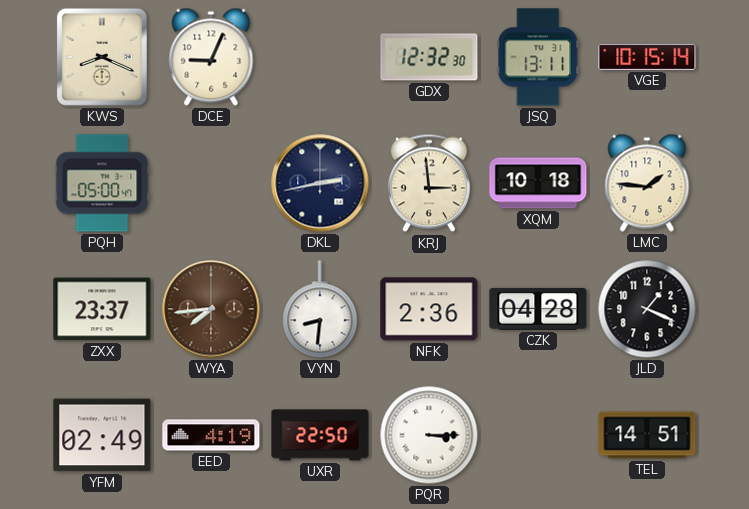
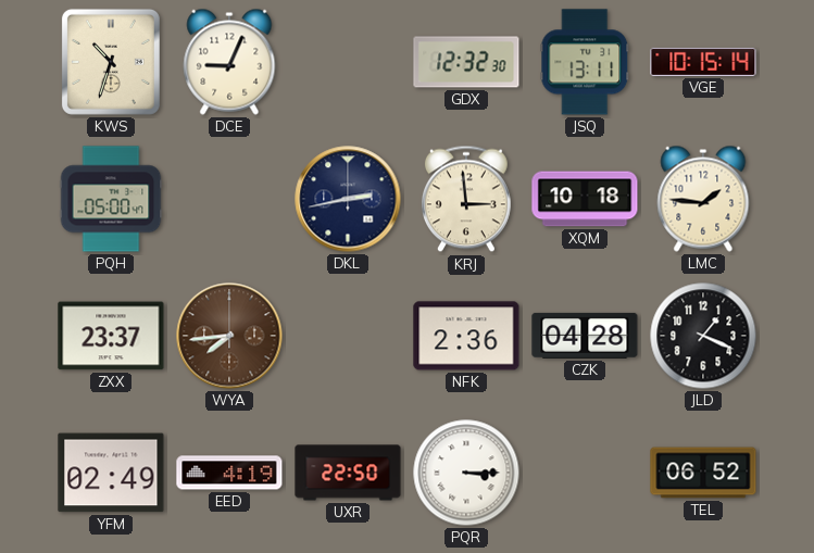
KWS: 8:19 -> 10:33
VYN: 8:31 -> none
TEL: 14:51 -> 06:52
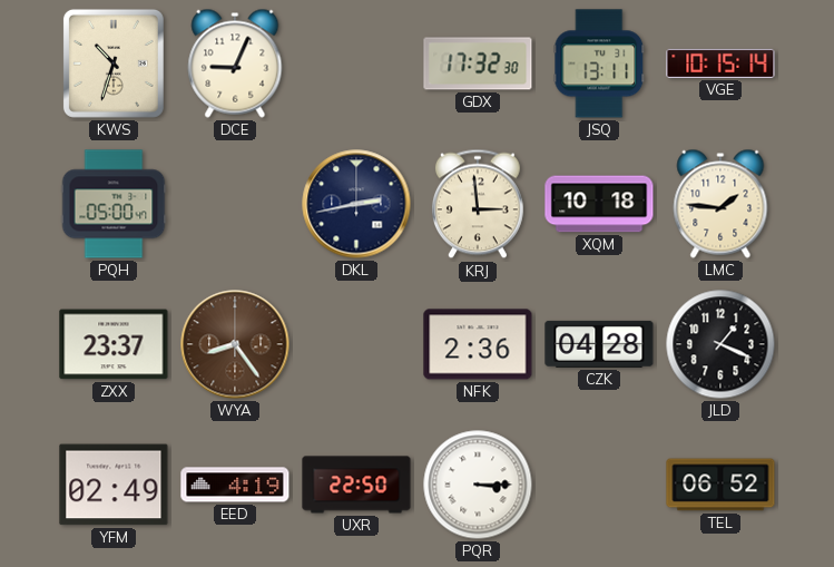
GDX: 12:32 -> 17:32
WYA: 7:44 -> 8:24
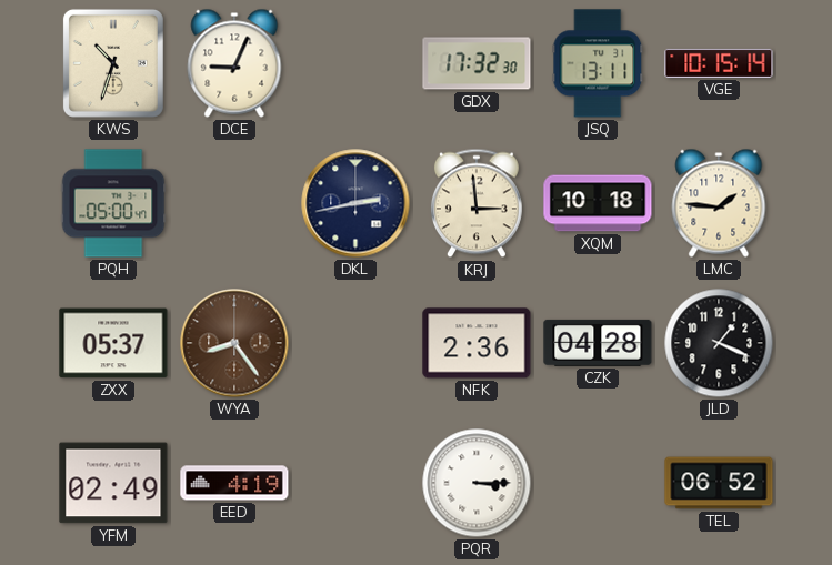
ZXX: 23:37 -> 05:37
UXR: 22:50 -> none
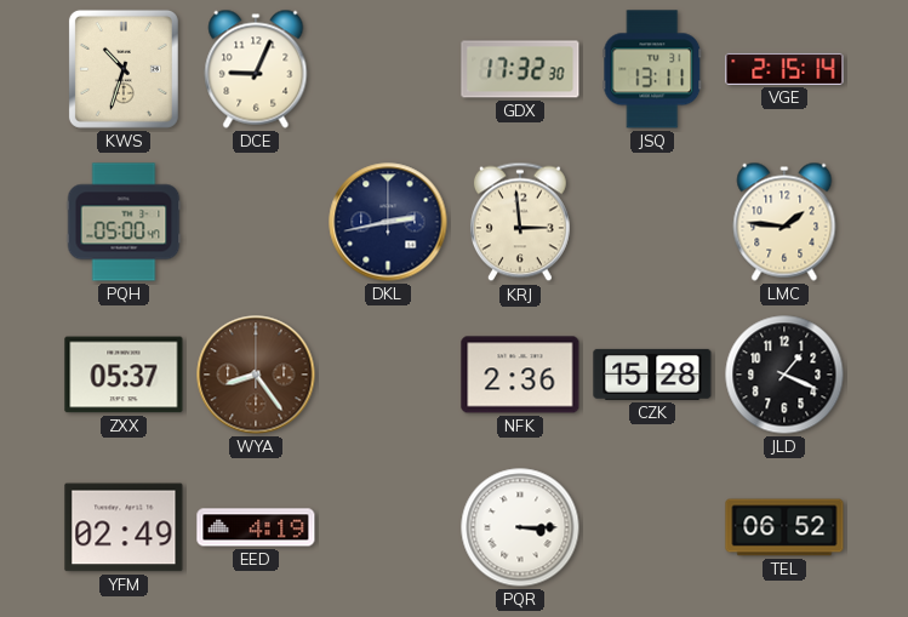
VGE: 10:15 -> 2:15
XQM: 10:18 -> none
CZK: 04:28 -> 15:28
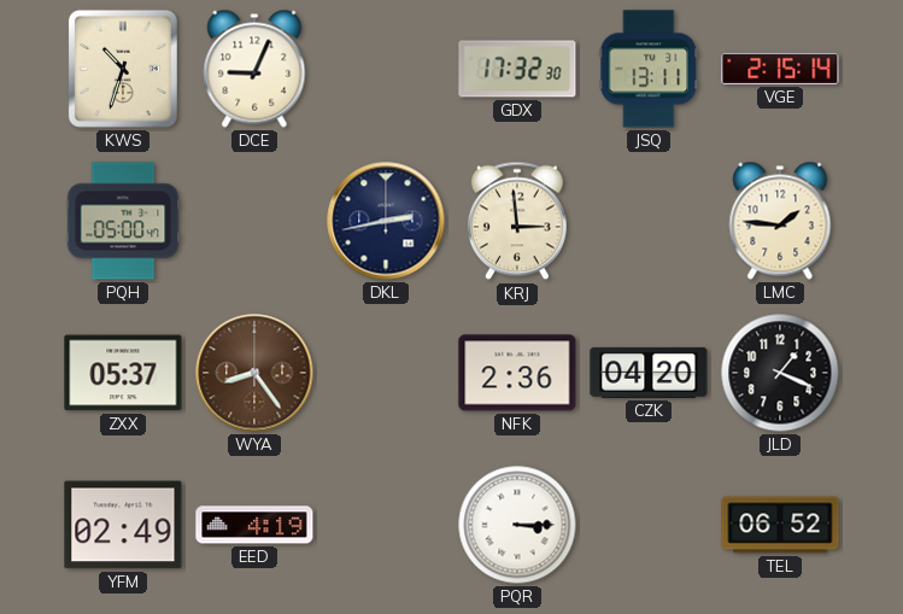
CZK: 15:28 -> 04:20
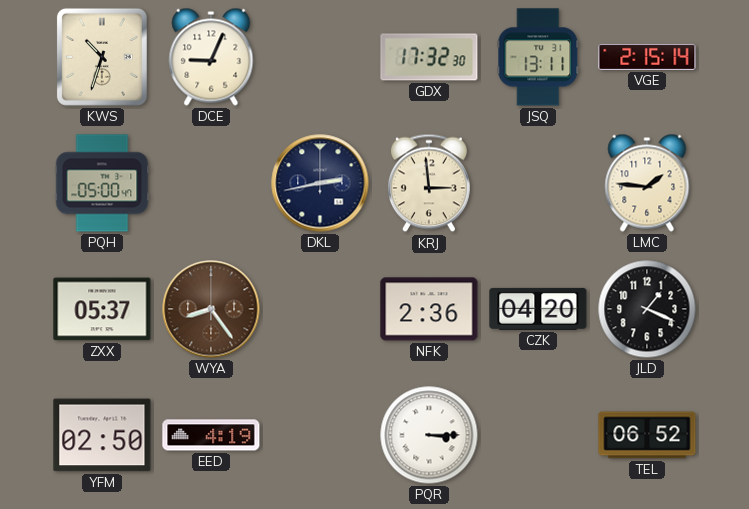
YFM: 02:49 -> 02:50
